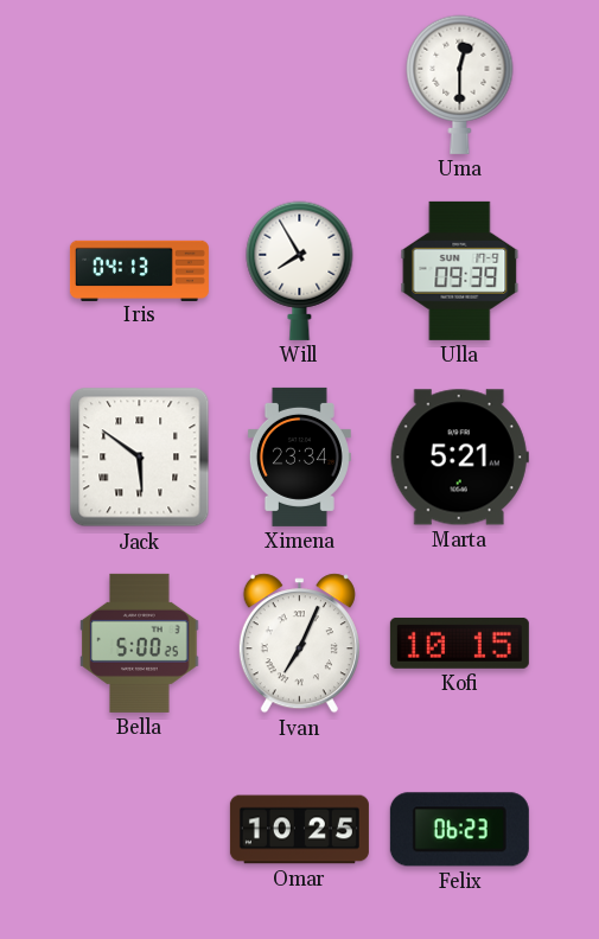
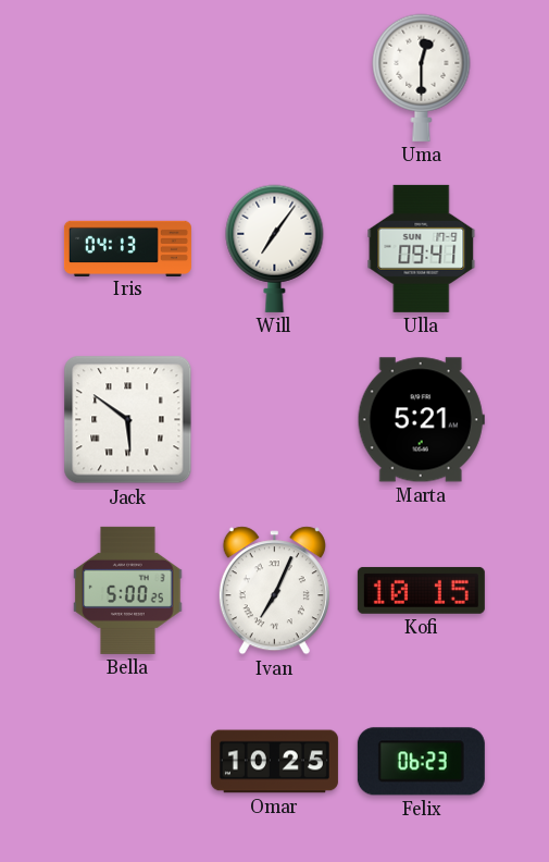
Will: 7:55 -> 7:06
Ulla: 09:39 -> 09:41
Ximena: 23:34 -> none
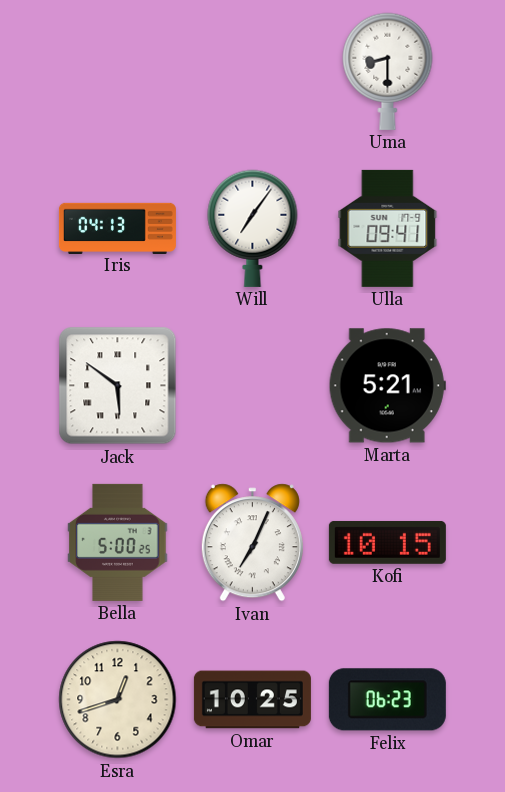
Uma: 12:30 -> 8:30
Esra: none -> 12:42
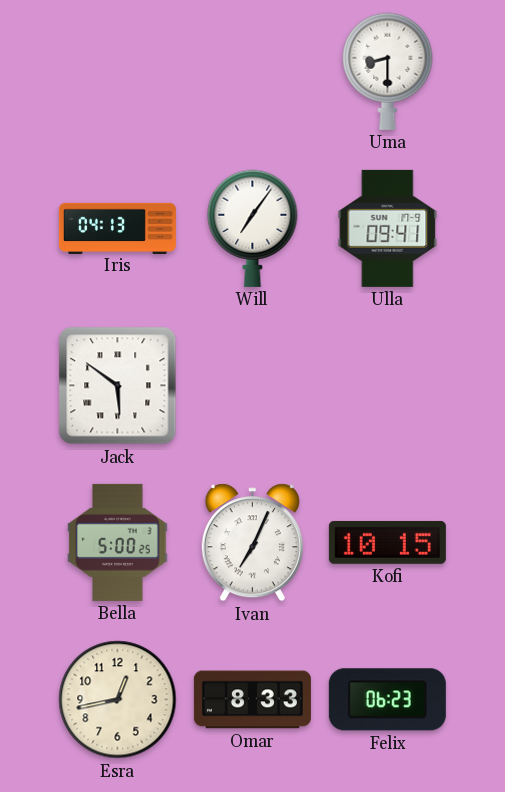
Marta: 5:21 -> none
Esra: 12:42 -> 12:43
Omar: 10:25 -> 8:33
